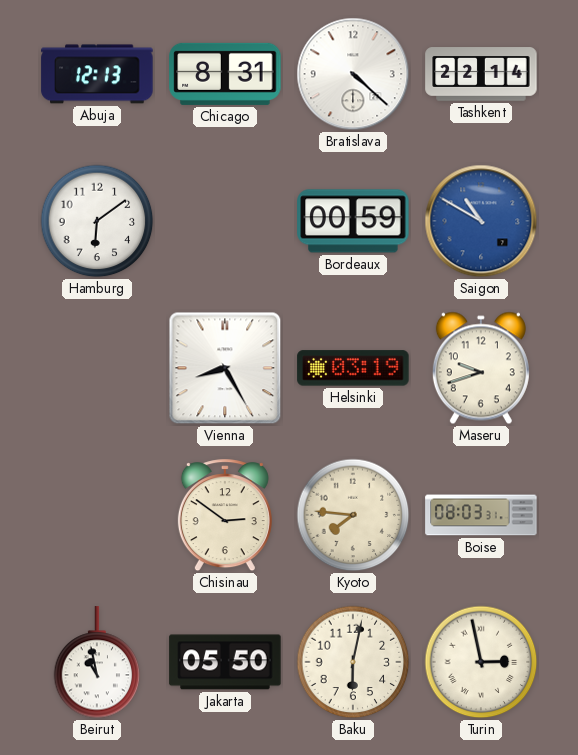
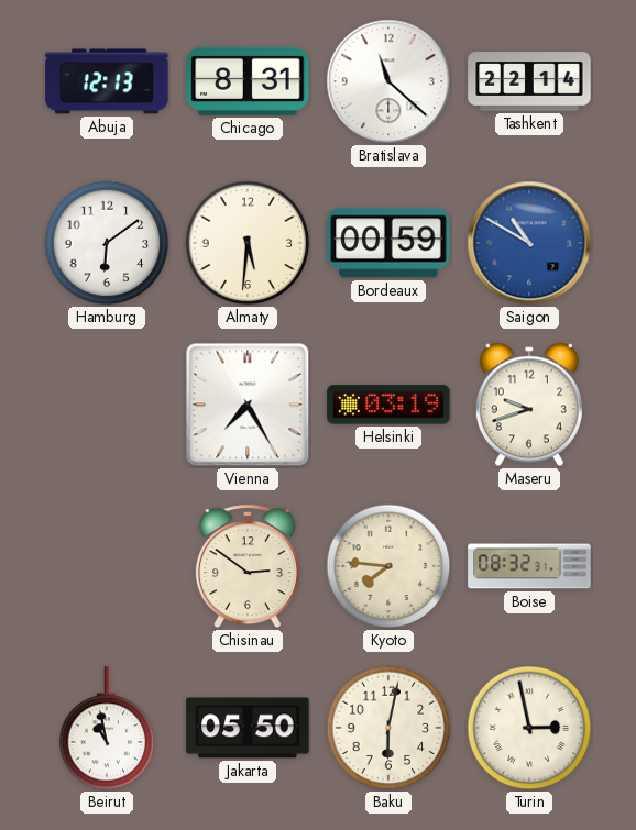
Bratislava: 4:22 -> 11:22
Almaty: none -> 5:31
Vienna: 8:25 -> 7:25
Boise: 08:03 -> 08:32
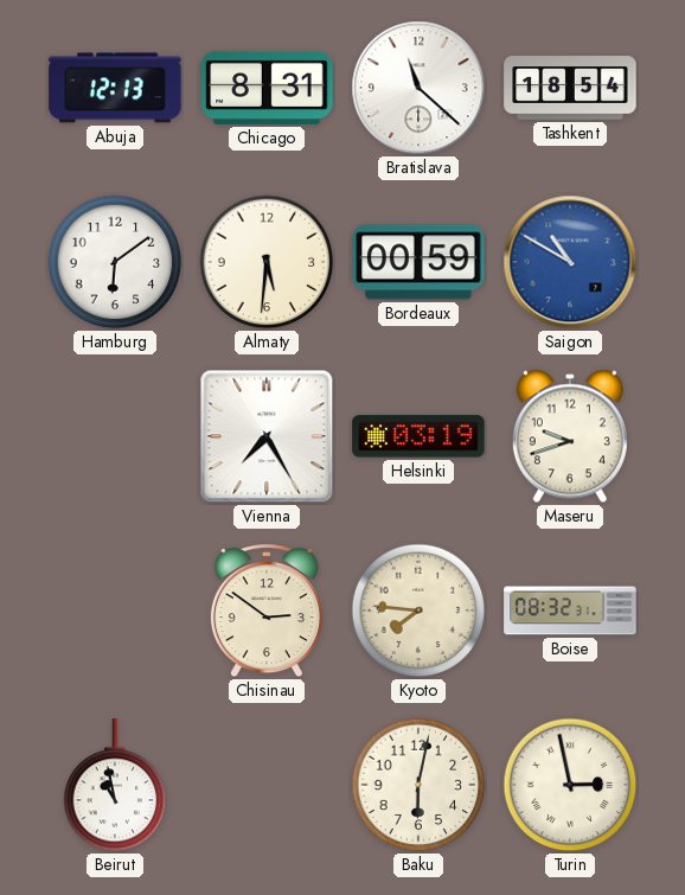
Tashkent: 22:14 -> 18:54
Jakarta: 05:50 -> none
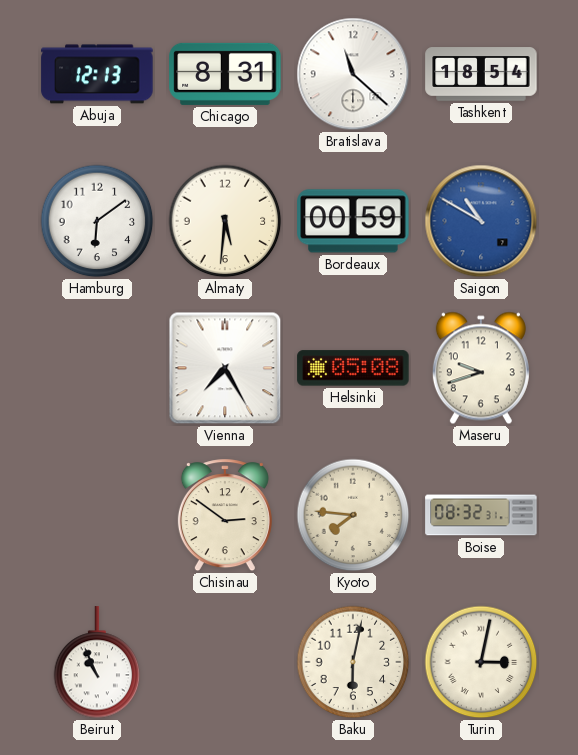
Helsinki: 03:19 -> 05:08
Beirut: 10:58 -> 10:56
Turin: 2:58 -> 3:02
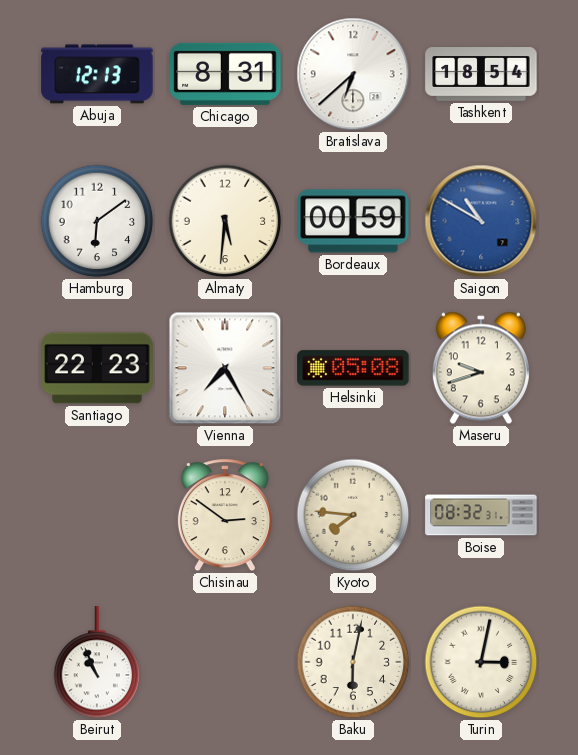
Bratislava: 11:22 -> 6:38
Santiago: none -> 22:23
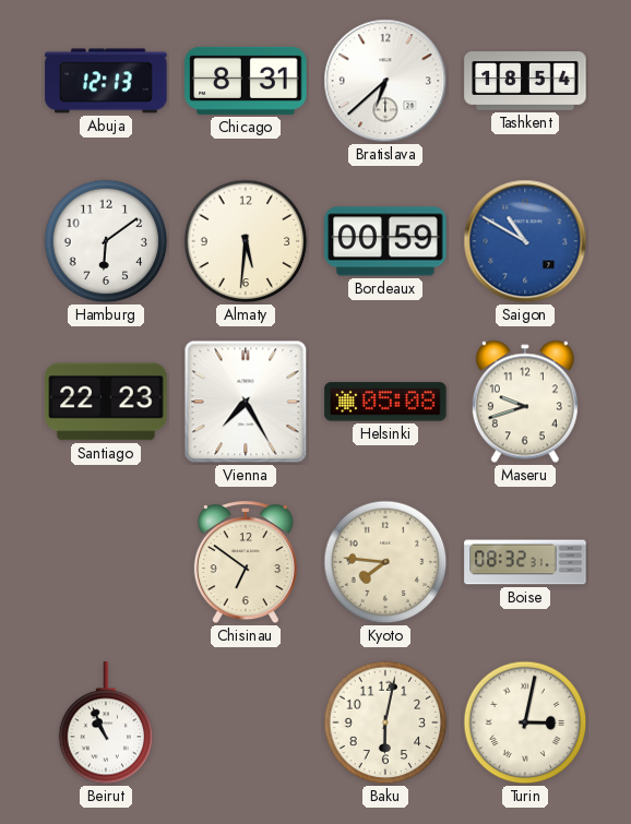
Chisinau: 2:51 -> 6:51
